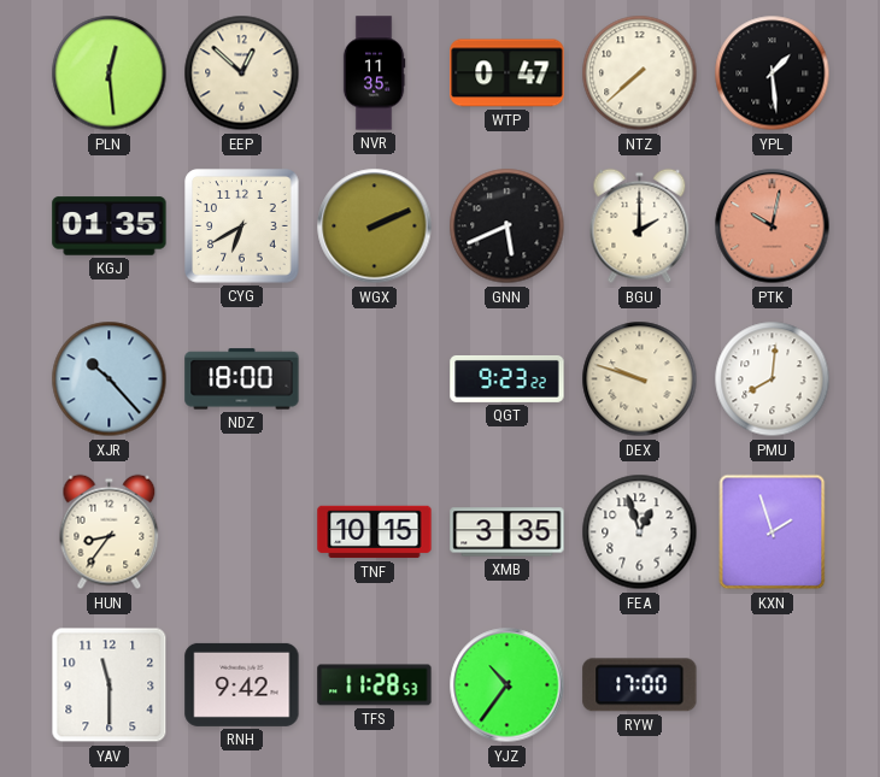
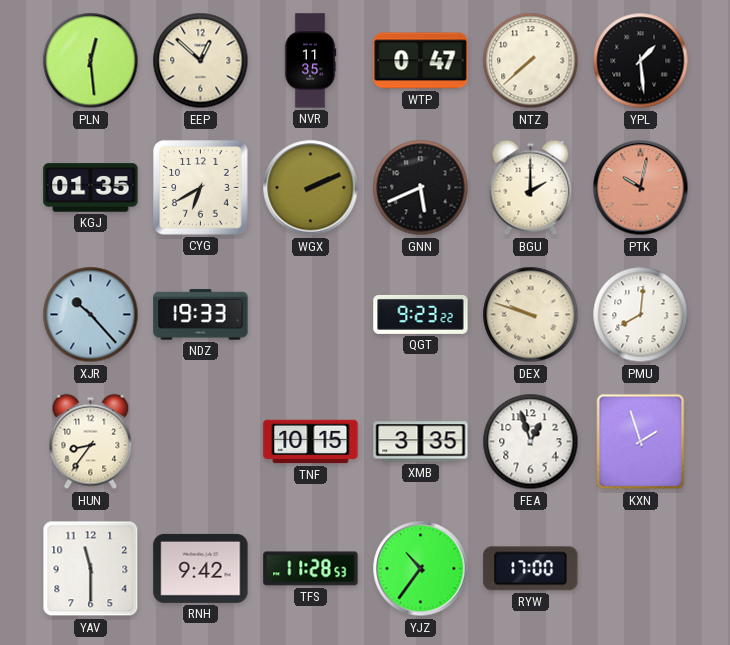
NDZ: 18:00 -> 19:33
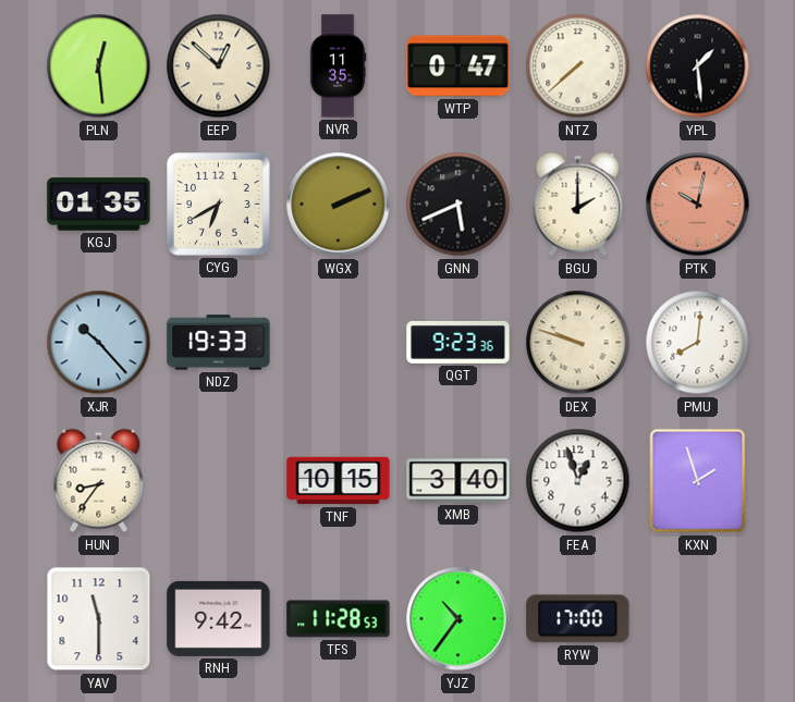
QGT: 9:23:22 -> 9:23:36
XMB: 3:35 -> 3:40
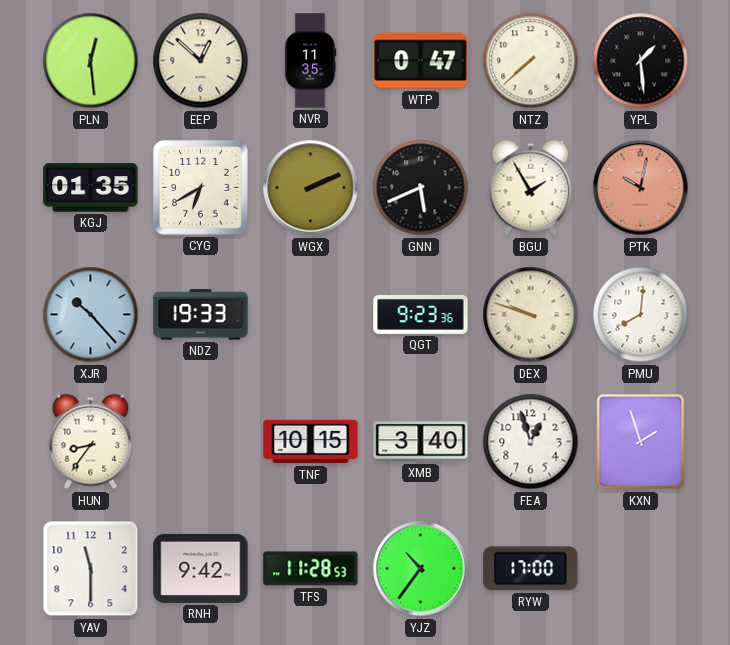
BGU: 2:00 -> 1:55
